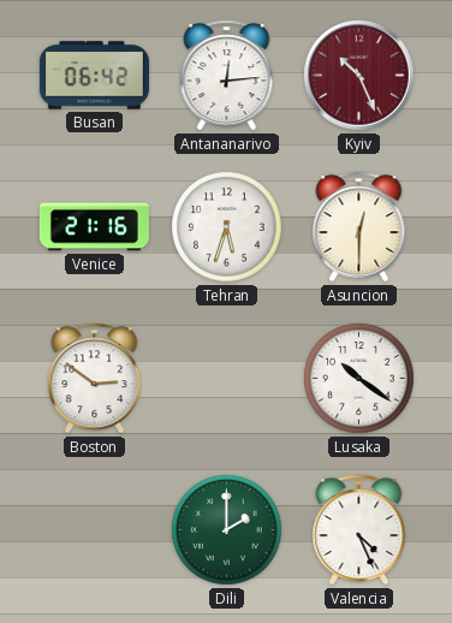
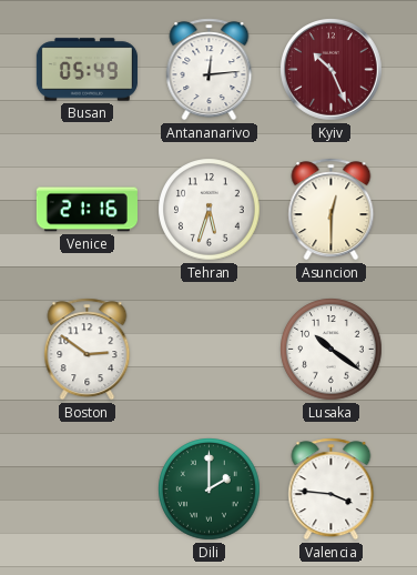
Busan: 06:42 -> 05:49
Valencia: 4:26 -> 3:46
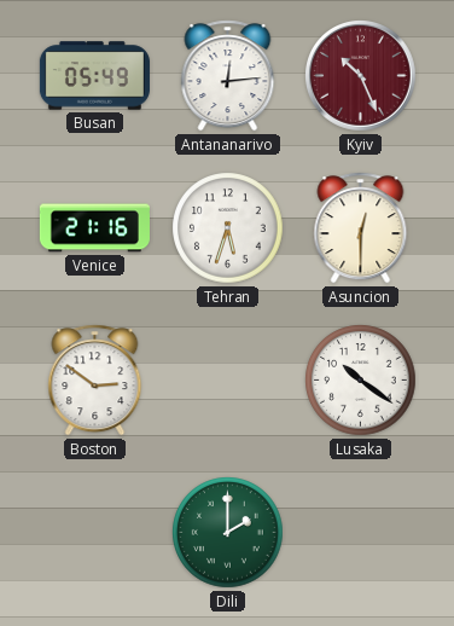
Valencia: 3:46 -> none
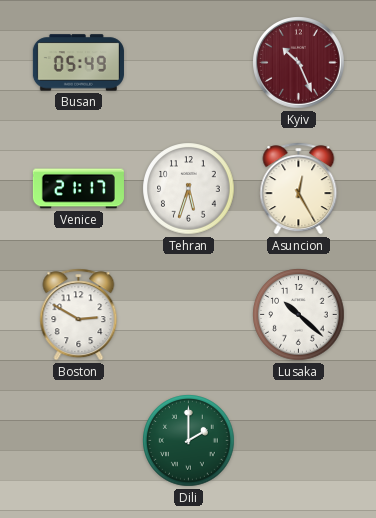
Antananarivo: 12:14 -> none
Venice: 21:16 -> 21:17
Asuncion: 12:30 -> 12:25
Boston: 2:51 -> 2:50
Lusaka: 10:21 -> 10:22
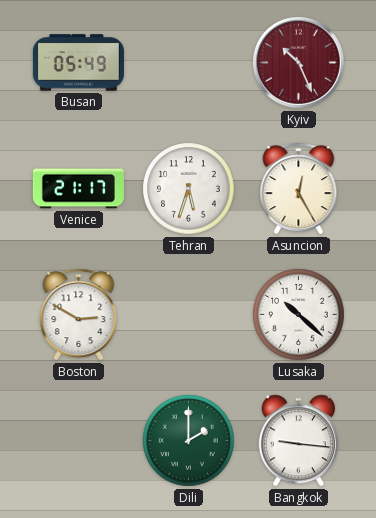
Bangkok: none -> 9:16
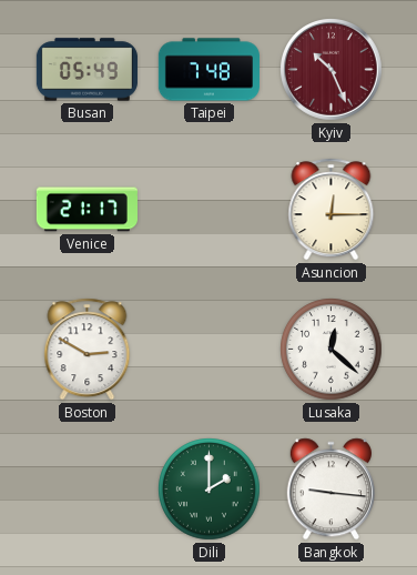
Taipei: none -> 7:48
Tehran: 5:33 -> none
Asuncion: 12:25 -> 12:15
Lusaka: 10:22 -> 12:22
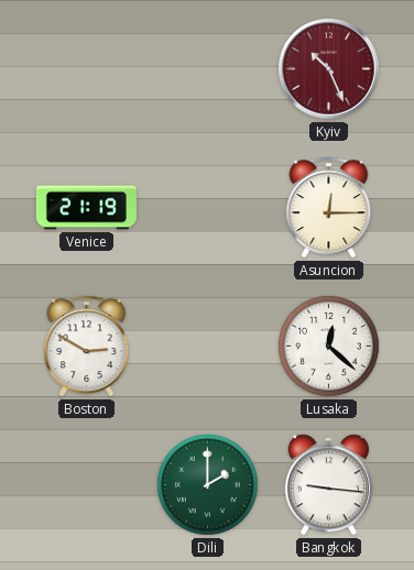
Busan: 05:49 -> none
Taipei: 7:48 -> none
Venice: 21:17 -> 21:19
